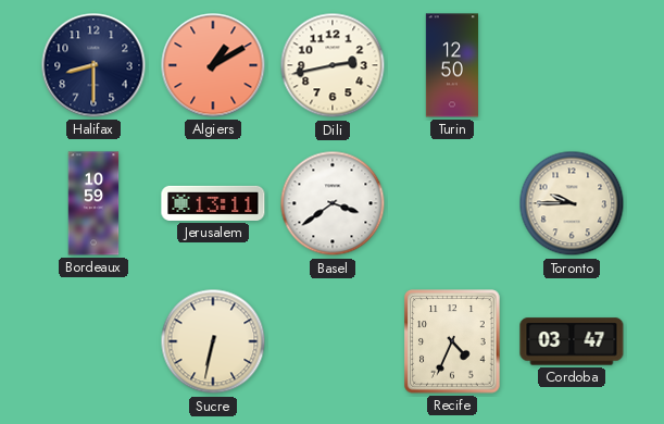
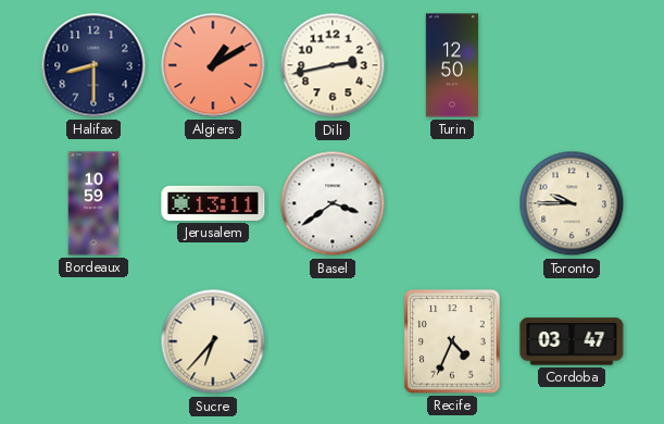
Sucre: 6:32 -> 6:37
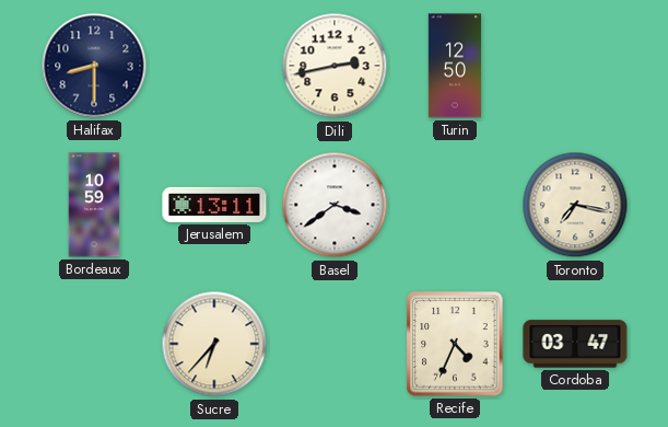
Algiers: 1:10 -> none
Toronto: 9:45 -> 7:17
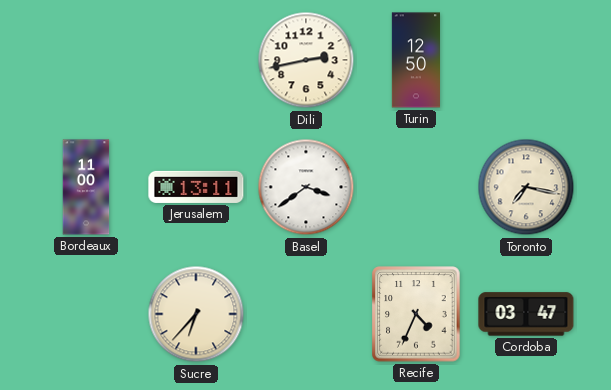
Halifax: 8:30 -> none
Bordeaux: 10:59 -> 11:00
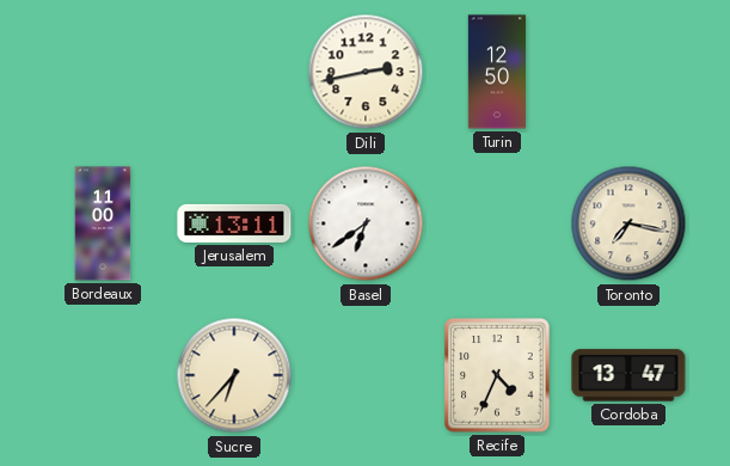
Basel: 3:39 -> 6:39
Cordoba: 03:47 -> 13:47
